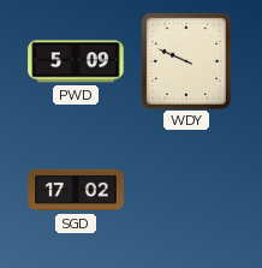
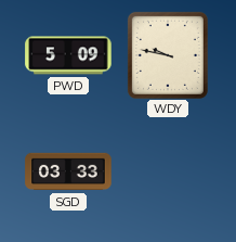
WDY: 9:49 -> 9:47
SGD: 17:02 -> 03:33
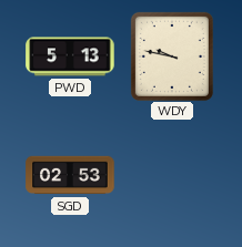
PWD: 5:09 -> 5:13
SGD: 03:33 -> 02:53
